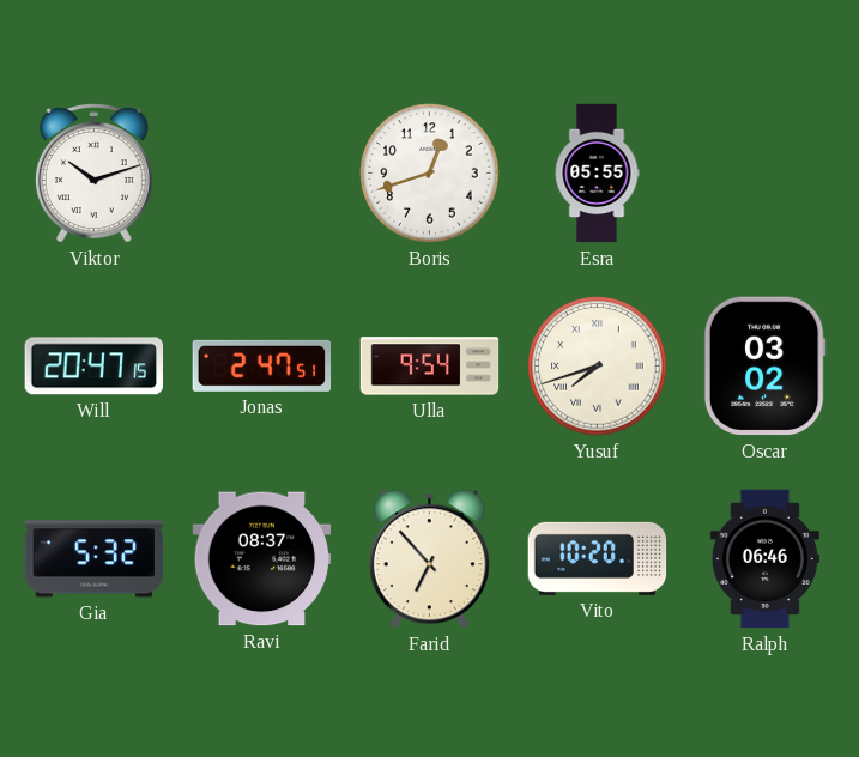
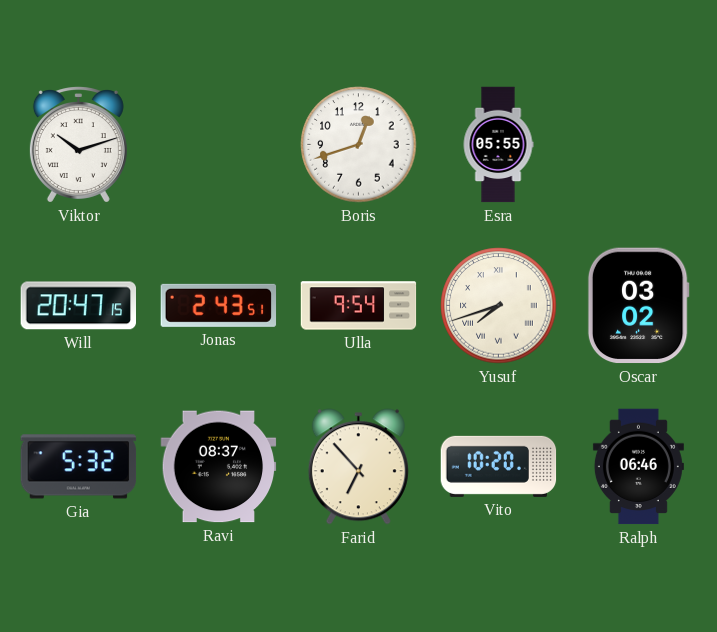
Jonas: 2:47 -> 2:43
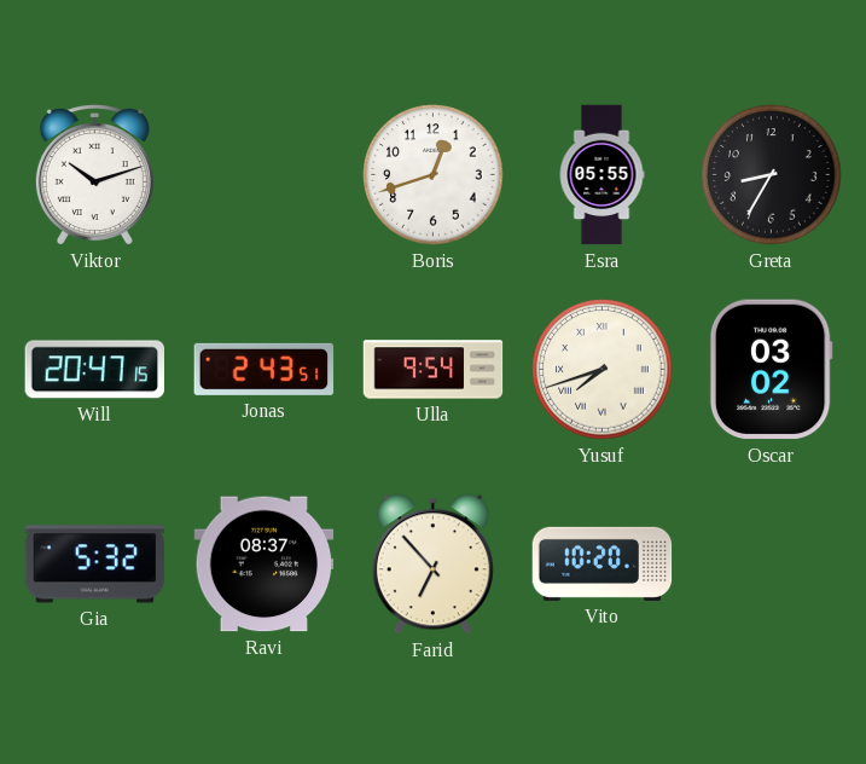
Greta: none -> 8:35
Ralph: 06:46 -> none
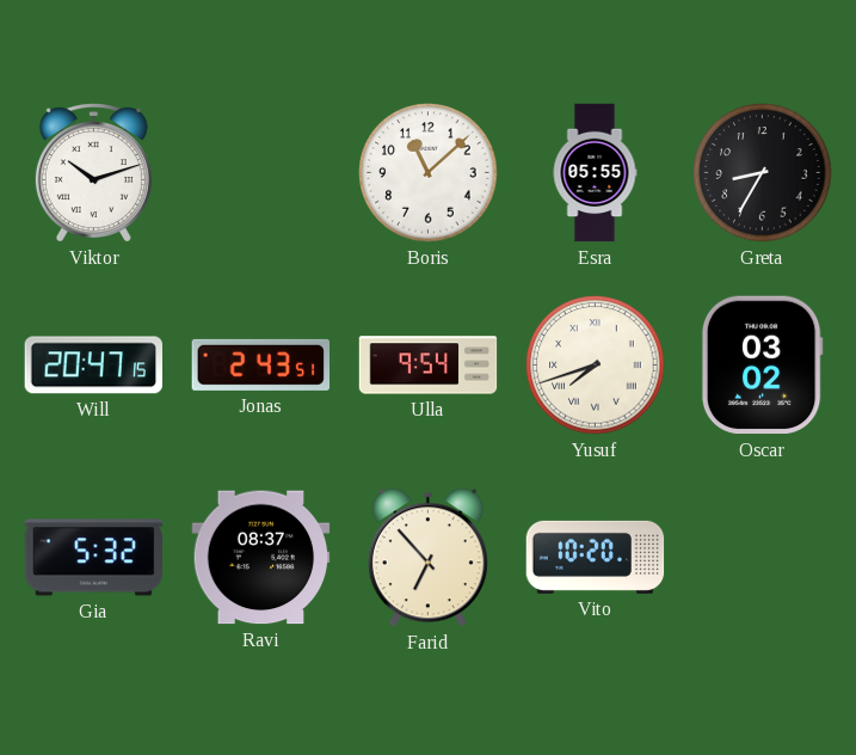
Boris: 12:42 -> 11:08
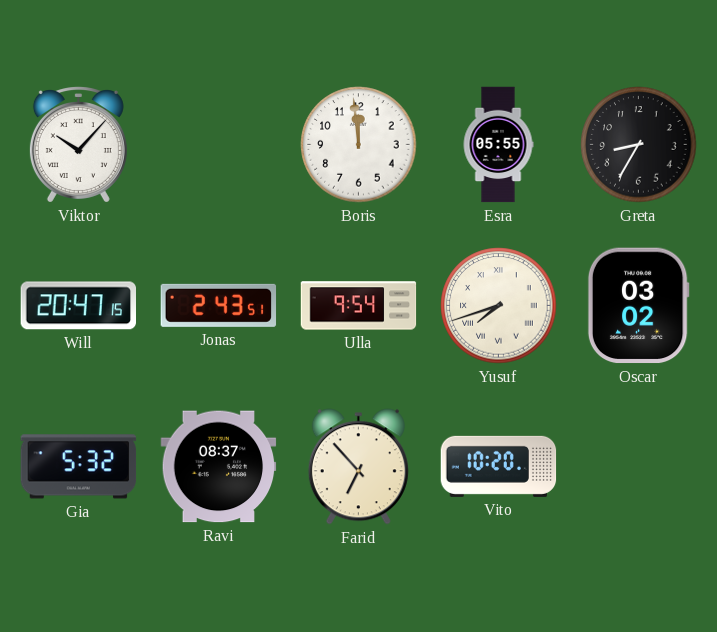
Viktor: 10:12 -> 10:07
Boris: 11:08 -> 11:59
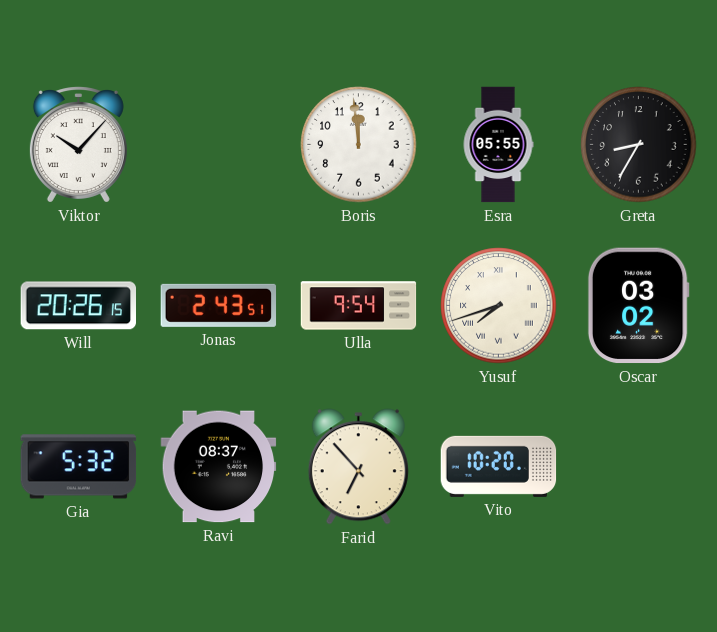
Will: 20:47 -> 20:26
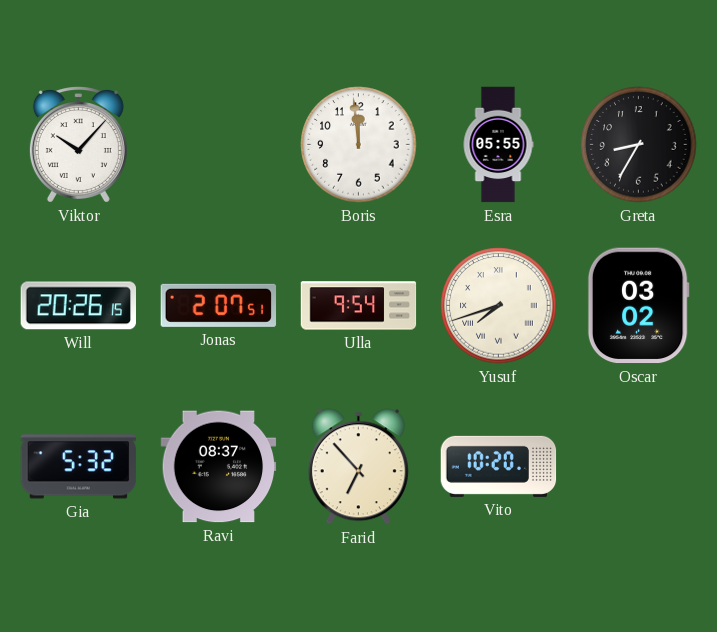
Jonas: 2:43 -> 2:07
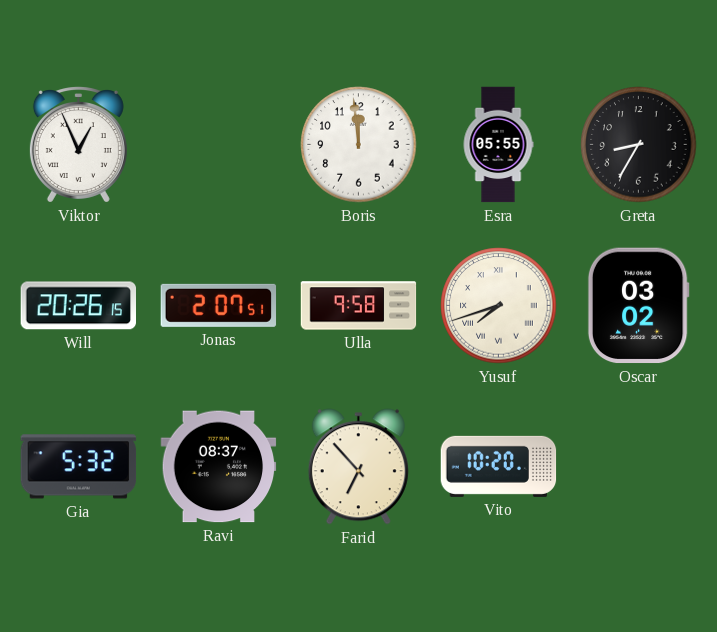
Viktor: 10:07 -> 12:56
Ulla: 9:54 -> 9:58
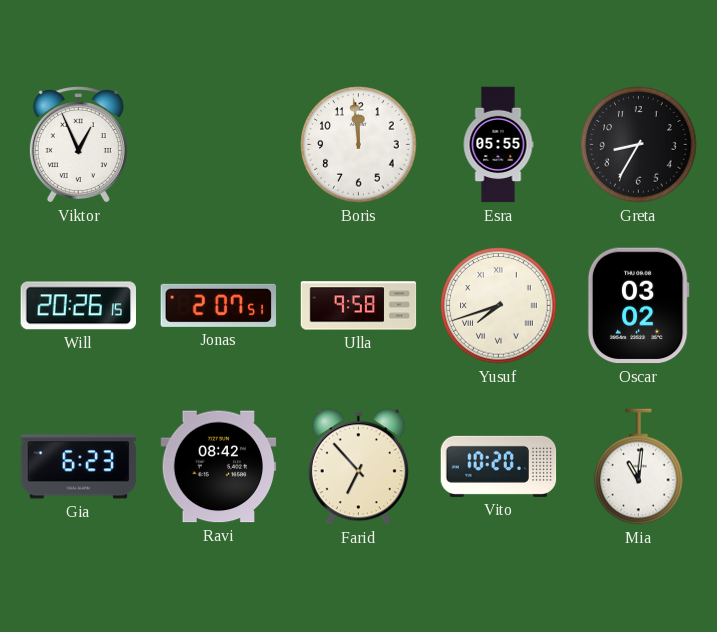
Gia: 5:32 -> 6:23
Ravi: 08:37 -> 08:42
Mia: none -> 11:01
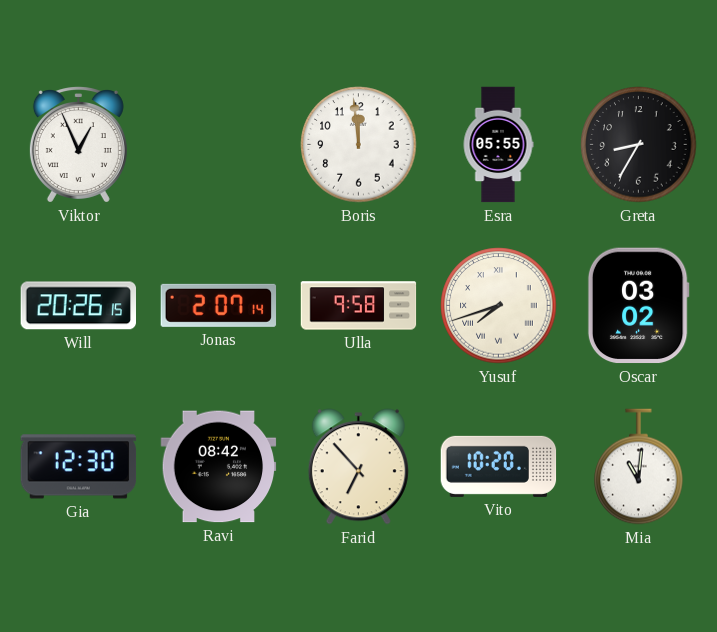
Jonas: 2:07:51 -> 2:07:14
Gia: 6:23 -> 12:30
